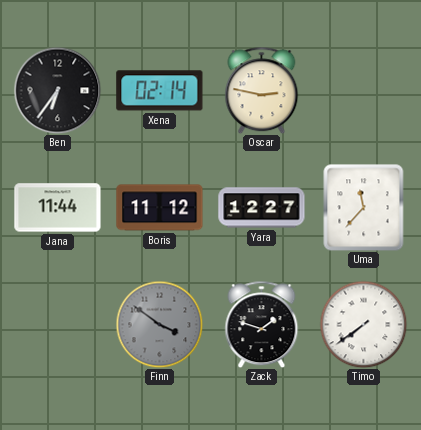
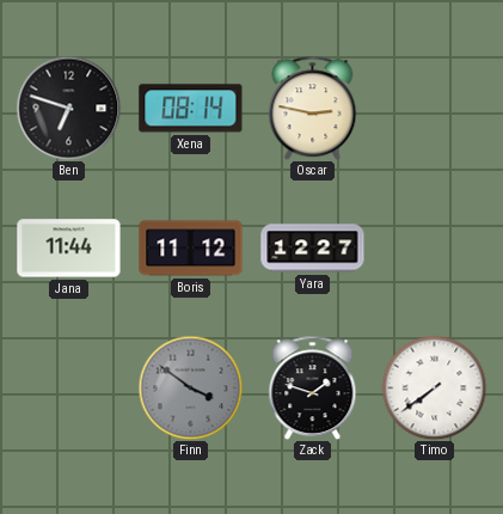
Ben: 6:36 -> 6:48
Xena: 02:14 -> 08:14
Uma: 11:37 -> none
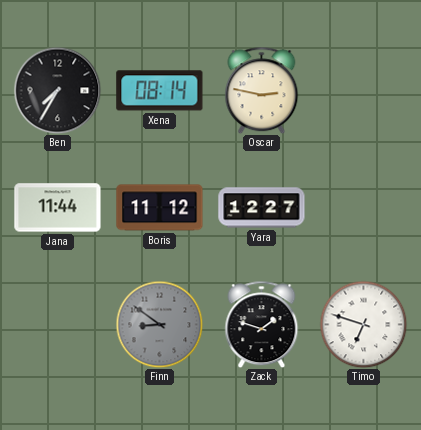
Ben: 6:48 -> 7:35
Finn: 3:51 -> 8:51
Timo: 7:39 -> 6:48
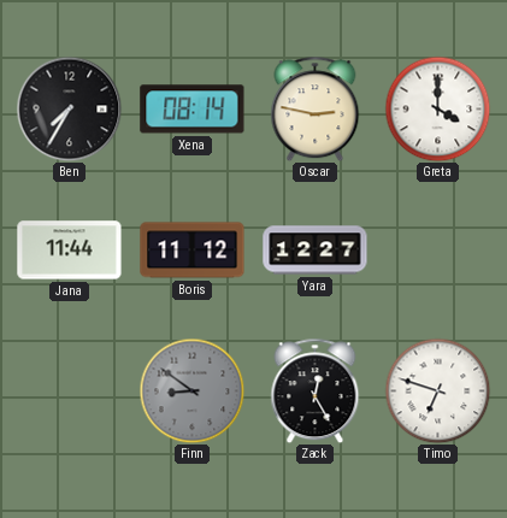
Greta: none -> 4:00
Zack: 1:48 -> 12:25
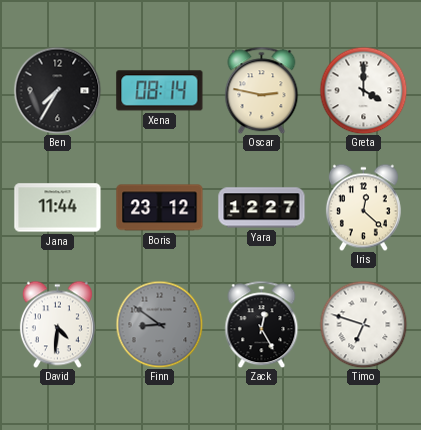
Boris: 11:12 -> 23:12
Iris: none -> 12:22
David: none -> 4:31
